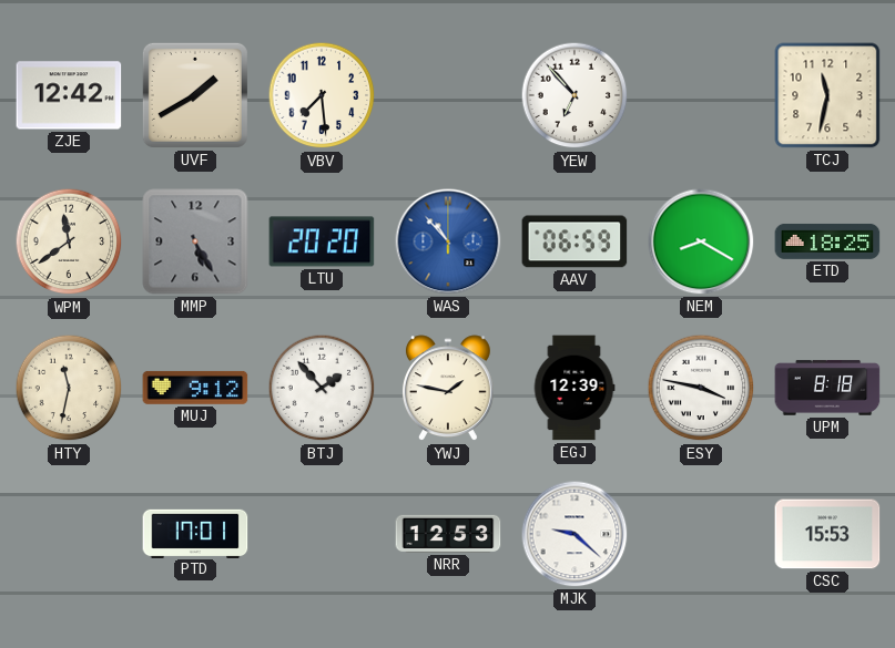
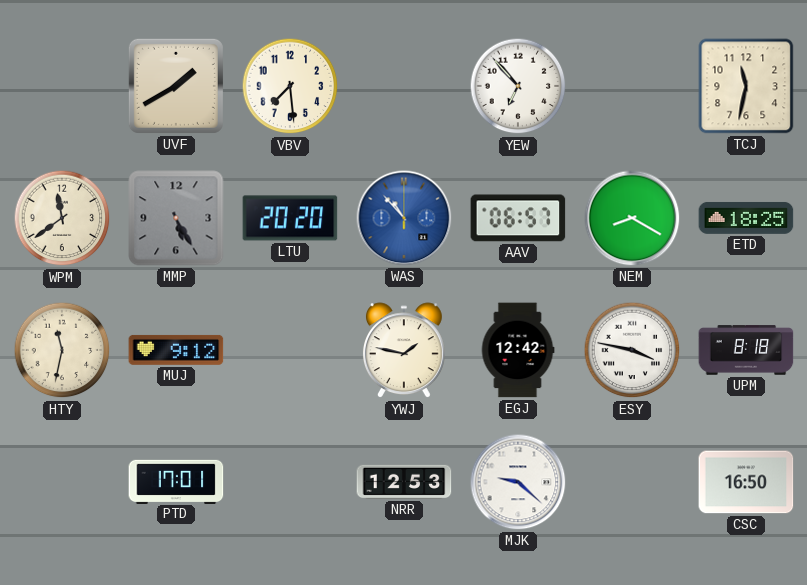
ZJE: 12:42 -> none
AAV: 06:59 -> 06:57
BTJ: 1:53 -> none
EGJ: 12:39 -> 12:42
CSC: 15:53 -> 16:50
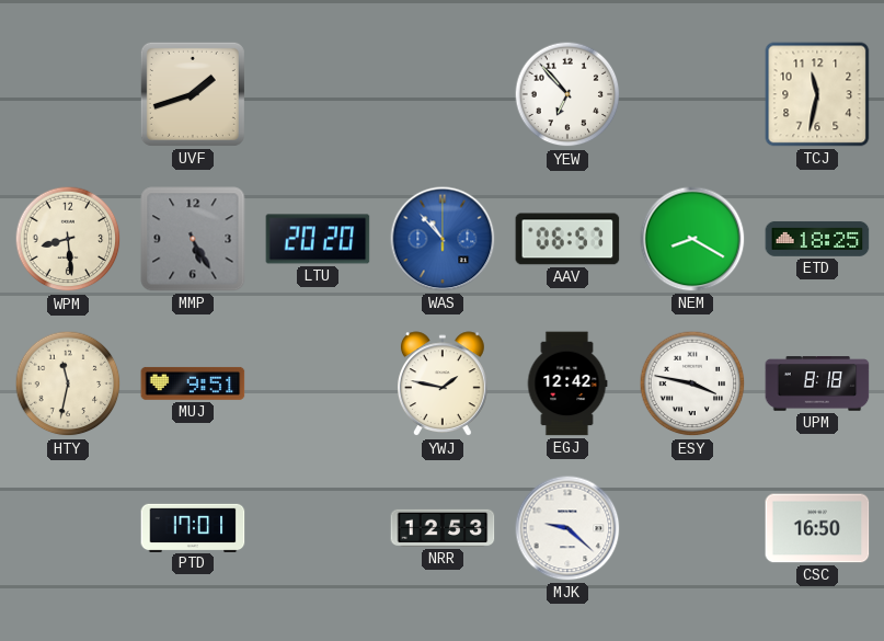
UVF: 1:40 -> 1:42
VBV: 7:29 -> none
WPM: 11:39 -> 8:29
MUJ: 9:12 -> 9:51
